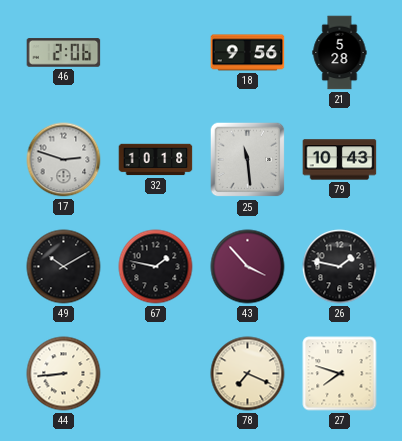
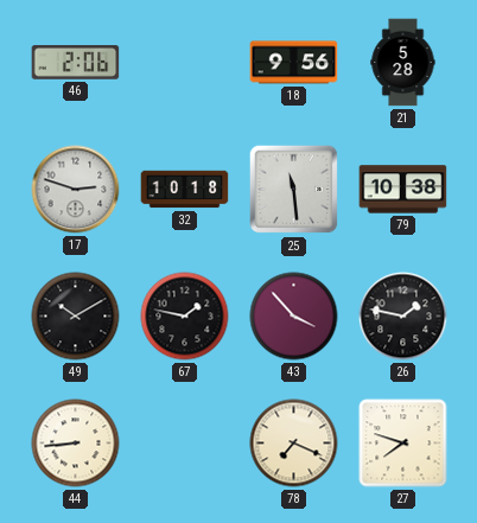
79: 10:43 -> 10:38
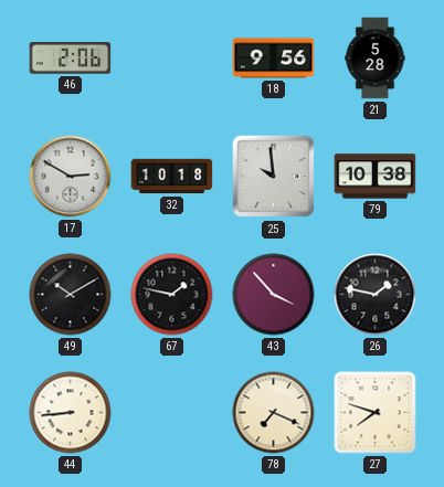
17: 2:48 -> 2:50
25: 11:29 -> 9:59
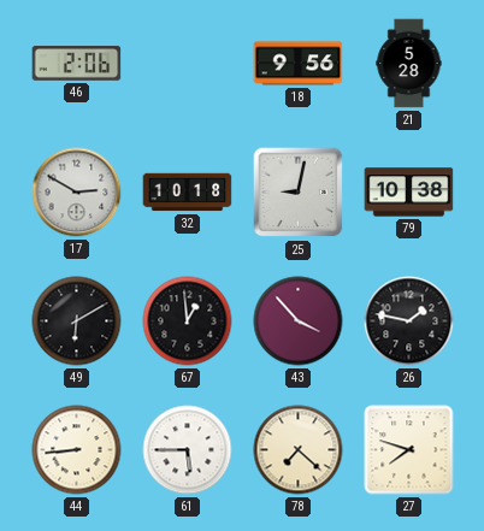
25: 9:59 -> 9:02
49: 10:10 -> 6:10
67: 1:47 -> 12:59
61: none -> 5:45
78: 7:19 -> 7:22
